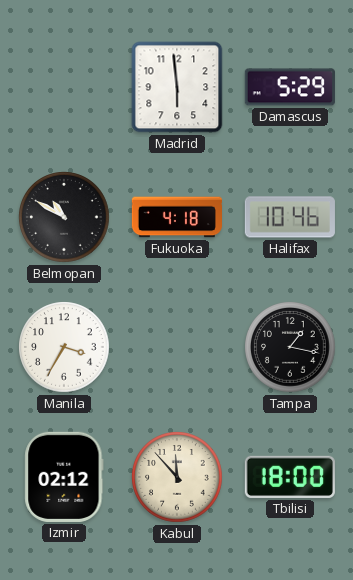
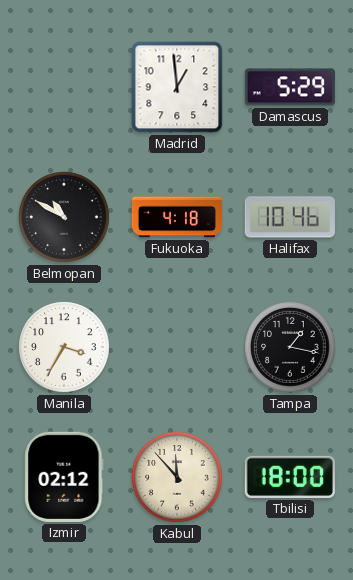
Madrid: 5:59 -> 12:59
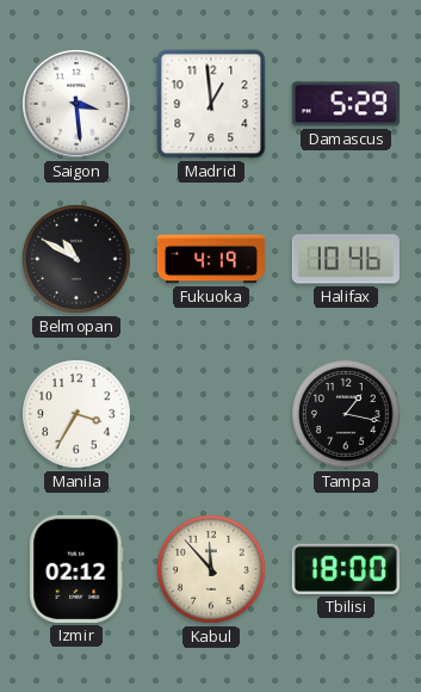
Saigon: none -> 3:29
Fukuoka: 4:18 -> 4:19
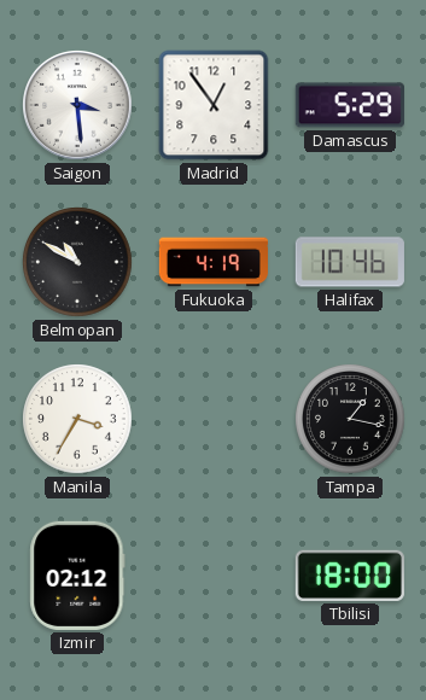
Madrid: 12:59 -> 12:54
Kabul: 11:53 -> none
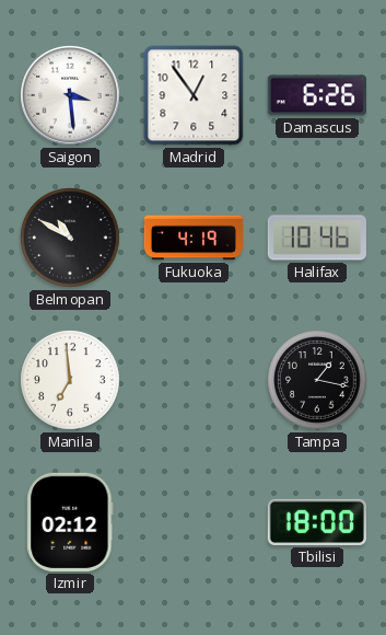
Damascus: 5:29 -> 6:26
Manila: 3:35 -> 6:59
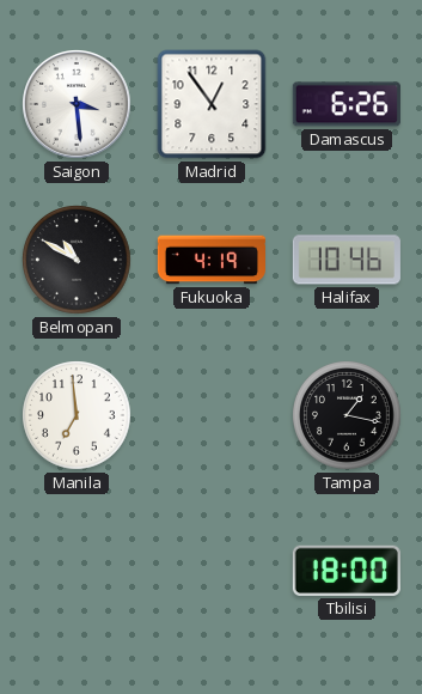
Izmir: 02:12 -> none
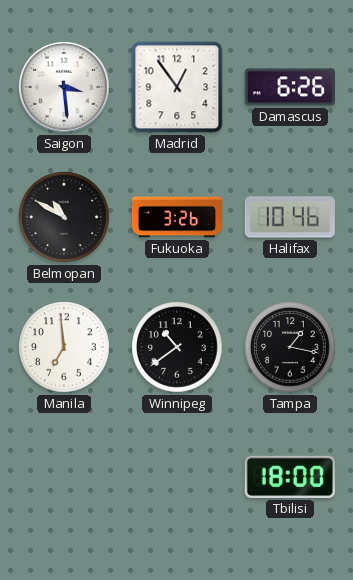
Fukuoka: 4:19 -> 3:26
Winnipeg: none -> 10:39
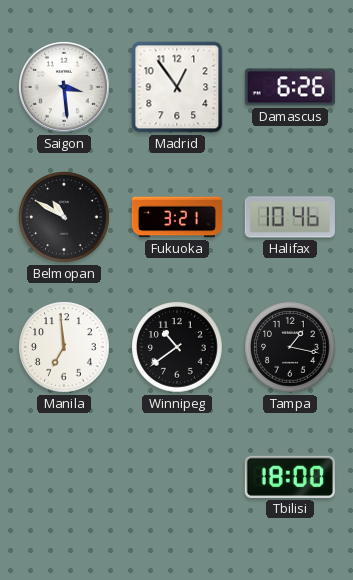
Fukuoka: 3:26 -> 3:21
